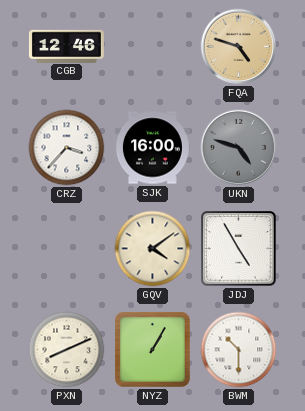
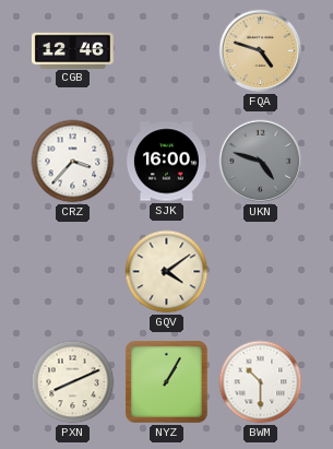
JDJ: 4:55 -> none
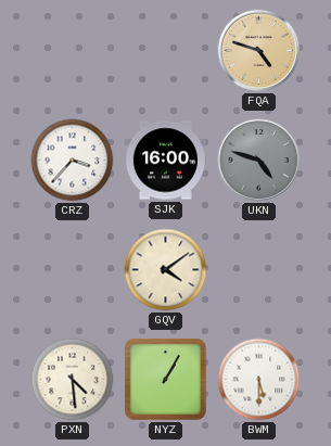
CGB: 12:46 -> none
PXN: 8:11 -> 4:29
BWM: 10:30 -> 5:30
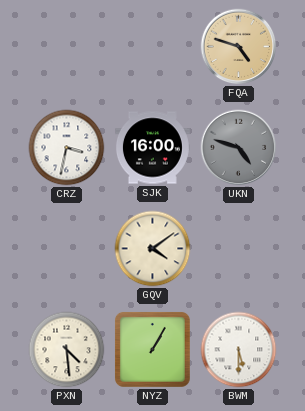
CRZ: 3:37 -> 3:32
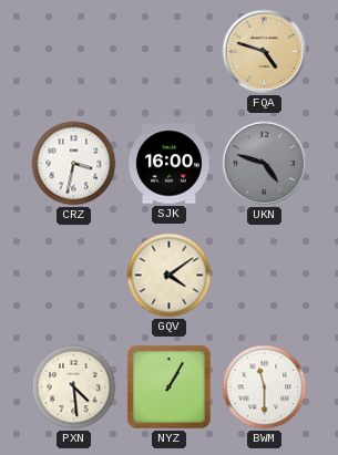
BWM: 5:30 -> 11:30
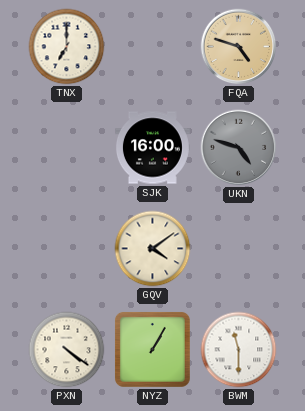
TNX: none -> 7:00
CRZ: 3:32 -> none
PXN: 4:29 -> 4:21
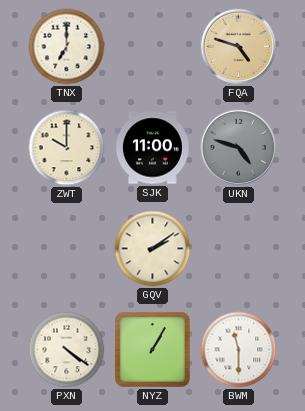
ZWT: none -> 10:00
SJK: 16:00 -> 11:00
GQV: 4:09 -> 2:09
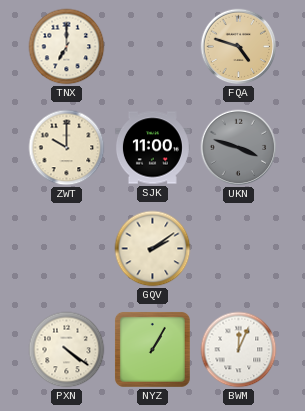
UKN: 4:48 -> 3:48
BWM: 11:30 -> 12:04
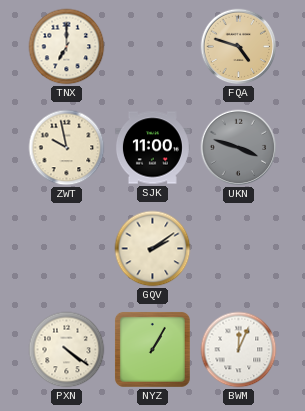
ZWT: 10:00 -> 9:58
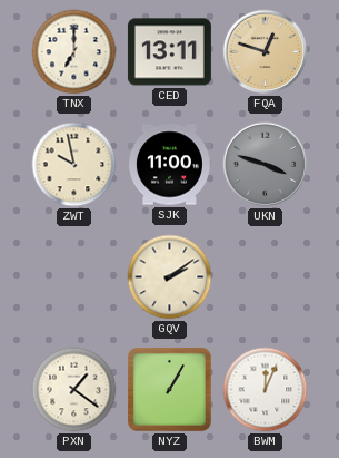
CED: none -> 13:11
FQA: 4:48 -> 12:48
PXN: 4:21 -> 1:21
